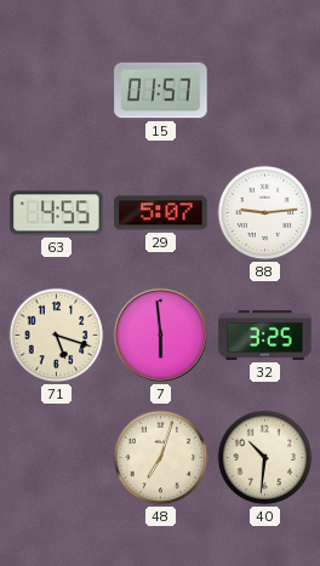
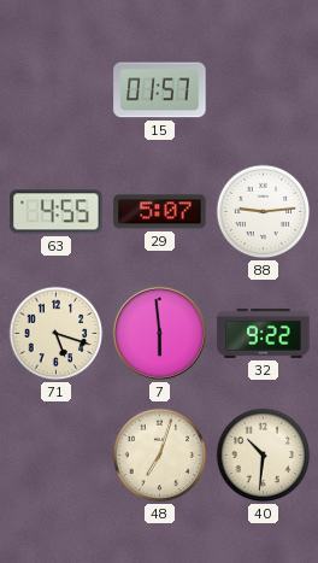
32: 3:25 -> 9:22
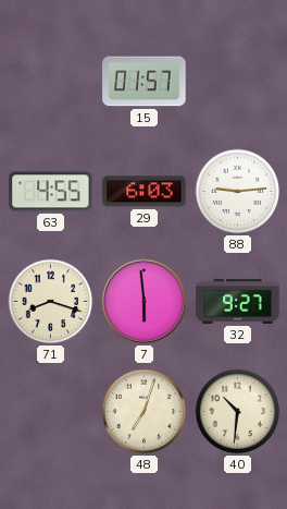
29: 5:07 -> 6:03
71: 5:18 -> 8:18
32: 9:22 -> 9:27
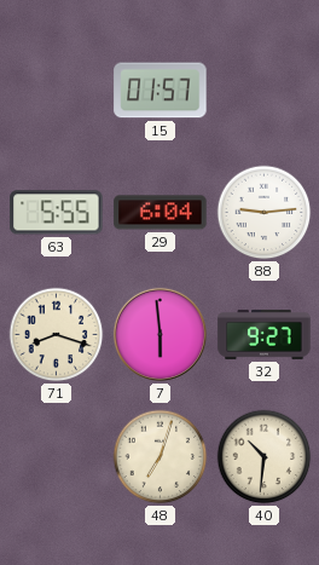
63: 4:55 -> 5:55
29: 6:03 -> 6:04
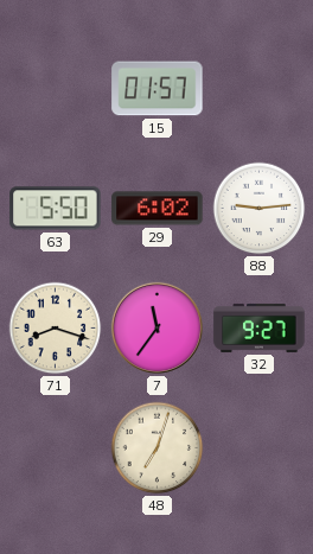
63: 5:55 -> 5:50
29: 6:04 -> 6:02
7: 5:59 -> 11:36
40: 10:31 -> none
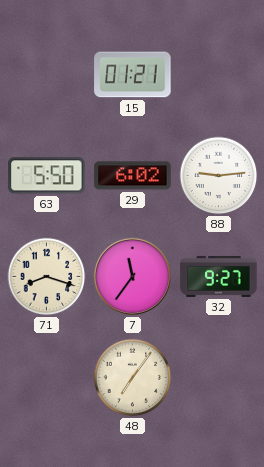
15: 01:57 -> 01:21
48: 7:03 -> 7:06
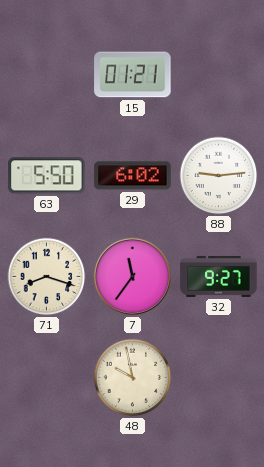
48: 7:06 -> 9:58
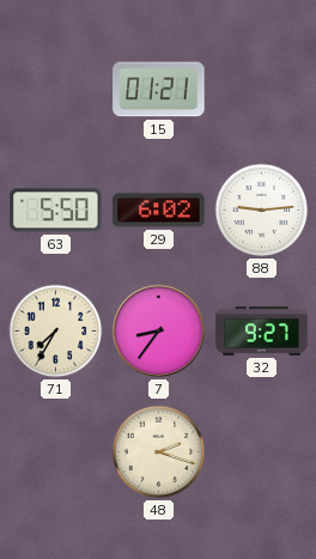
71: 8:18 -> 7:35
7: 11:36 -> 8:36
48: 9:58 -> 2:18
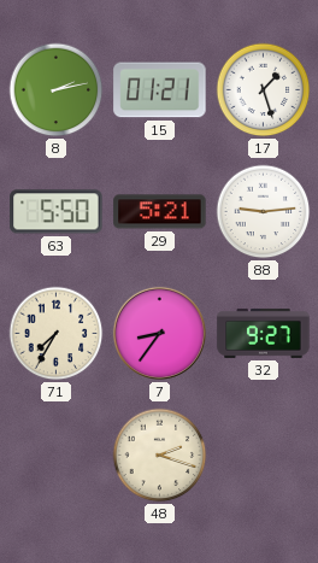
8: none -> 2:13
17: none -> 1:27
29: 6:02 -> 5:21
